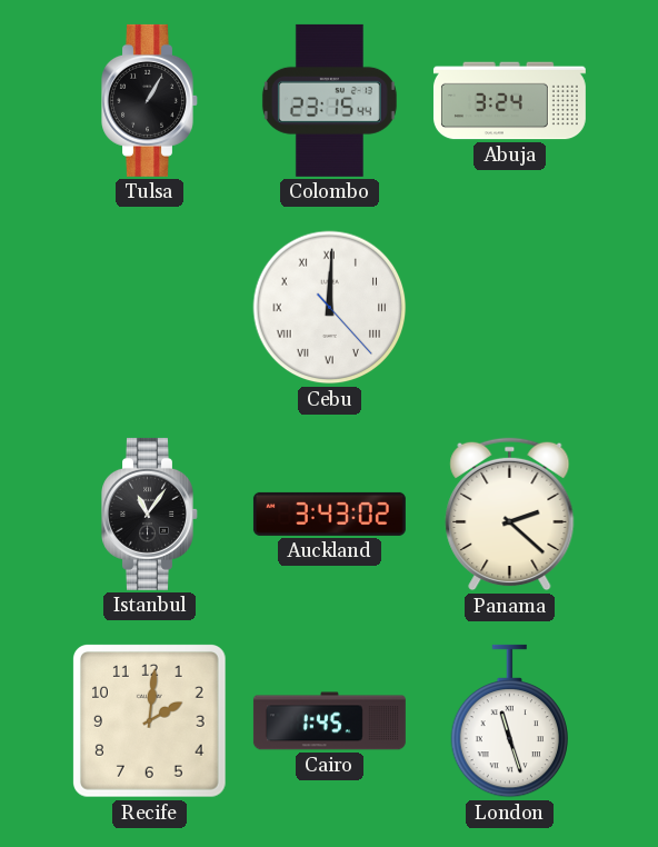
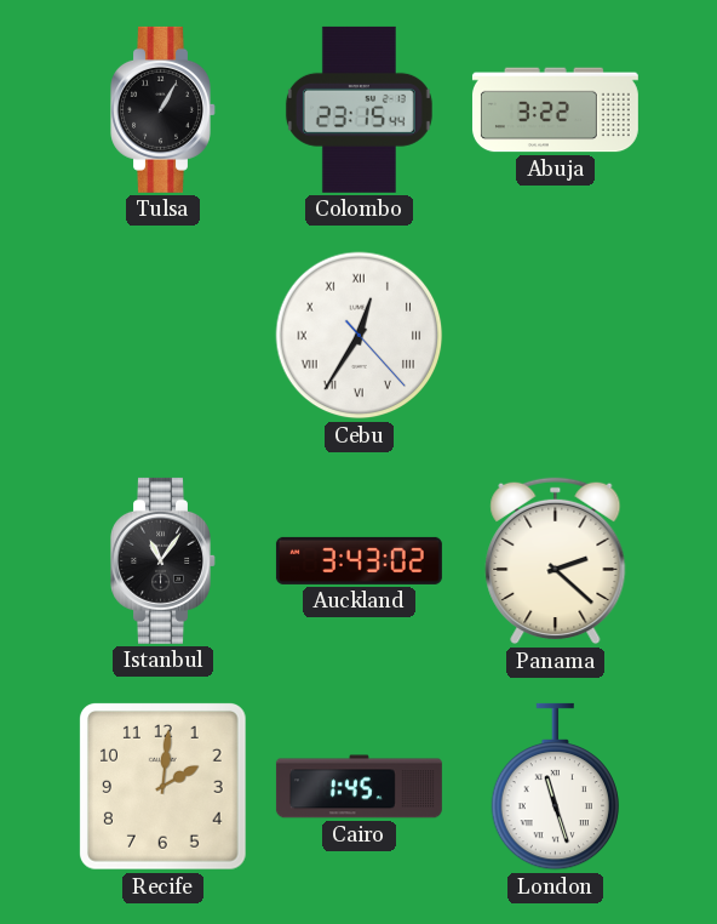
Abuja: 3:24 -> 3:22
Cebu: 12:00 -> 12:35
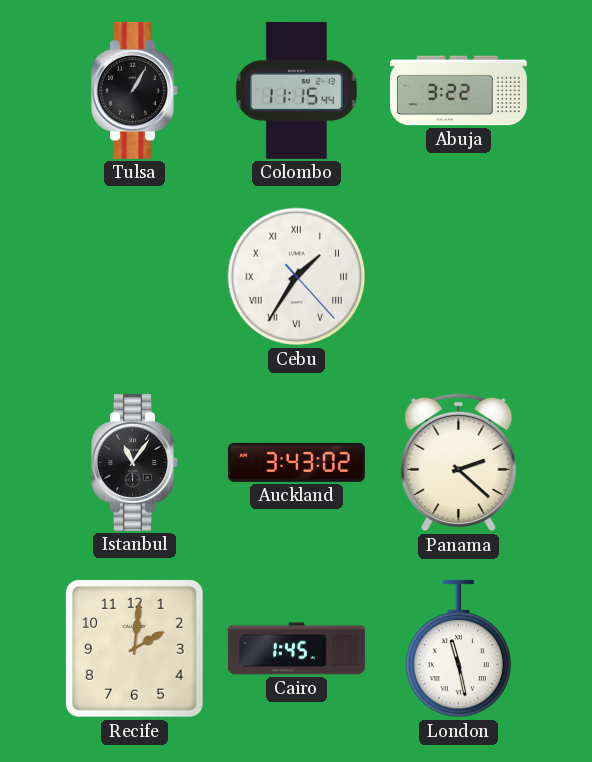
Colombo: 23:15 -> 11:15
Cebu: 12:35 -> 1:35
London: 11:27 -> 11:28
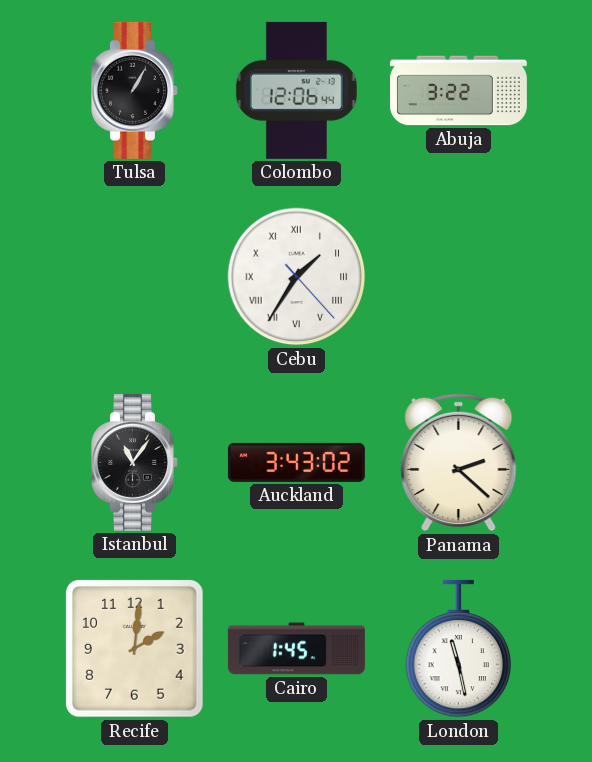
Colombo: 11:15 -> 12:06
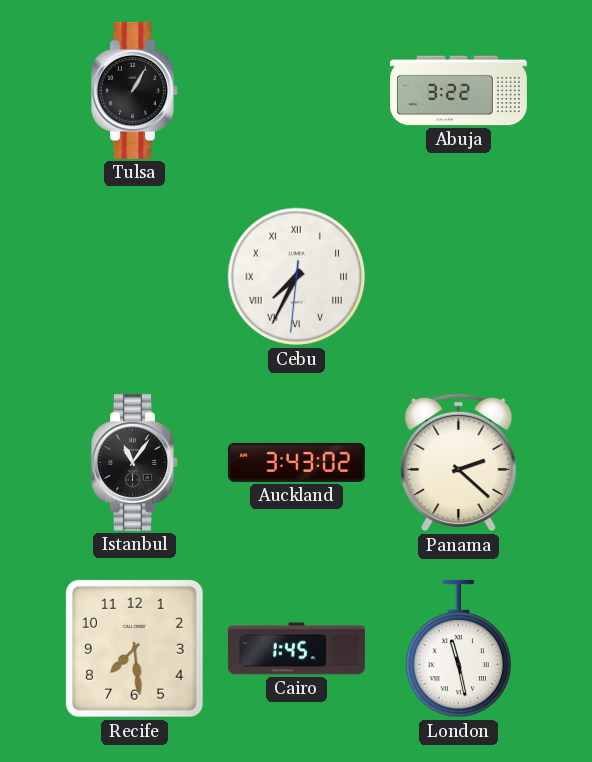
Colombo: 12:06 -> none
Cebu: 1:35 -> 7:34
Recife: 2:01 -> 7:29
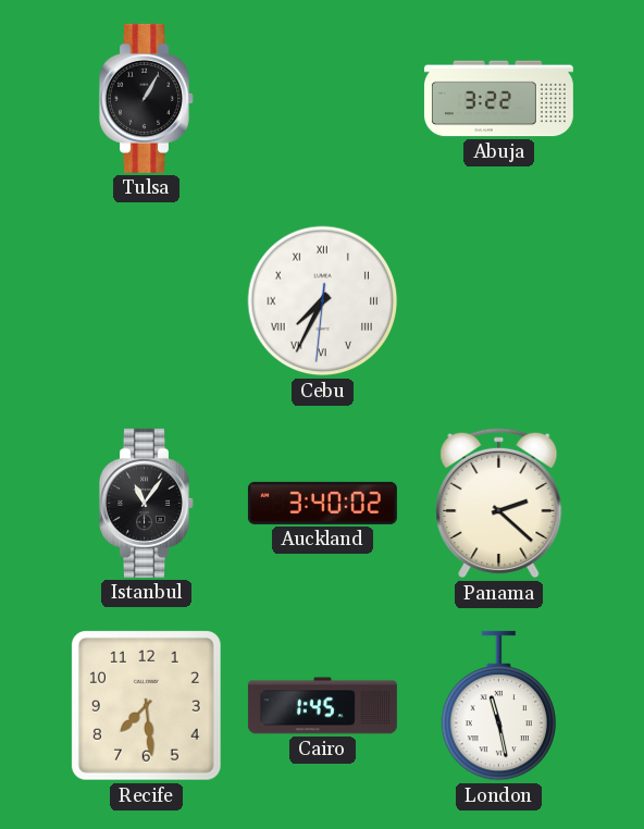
Auckland: 3:43 -> 3:40
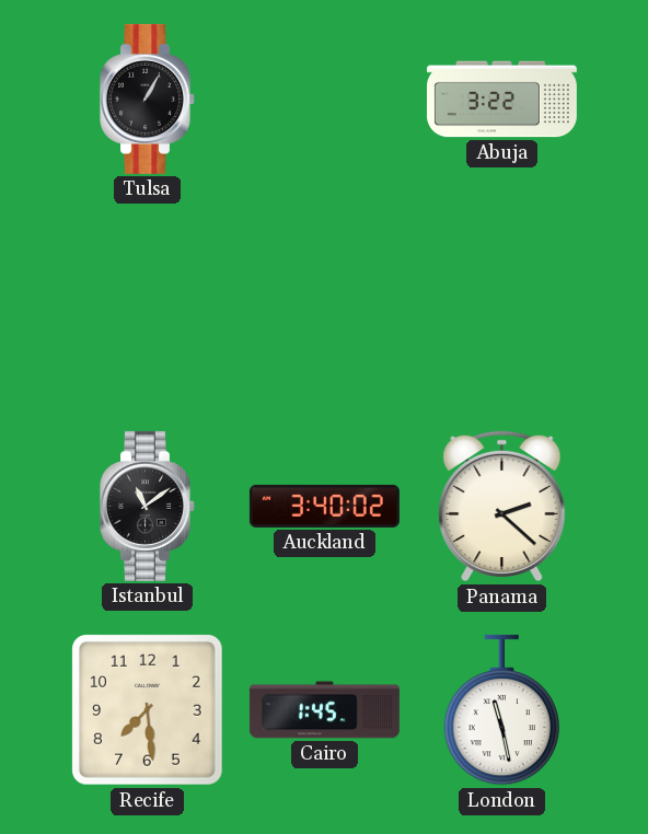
Cebu: 7:34 -> none
Istanbul: 11:06 -> 11:09
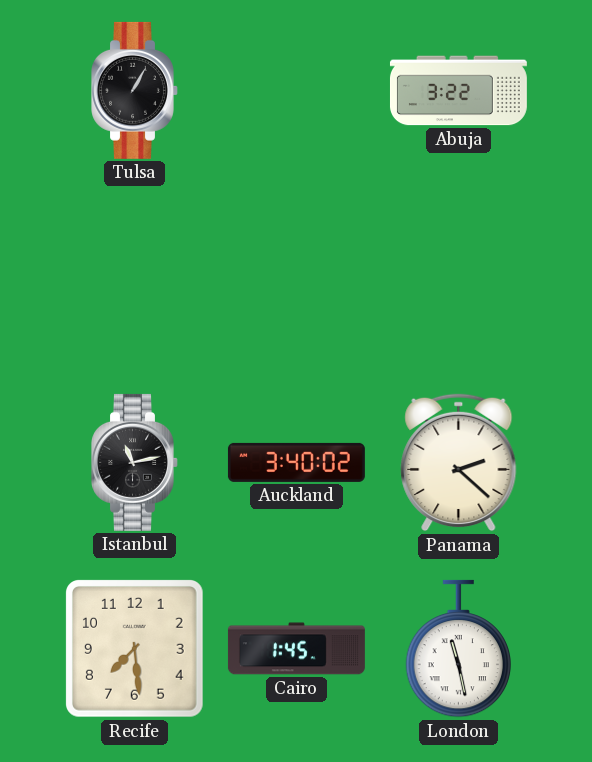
Istanbul: 11:09 -> 11:13
